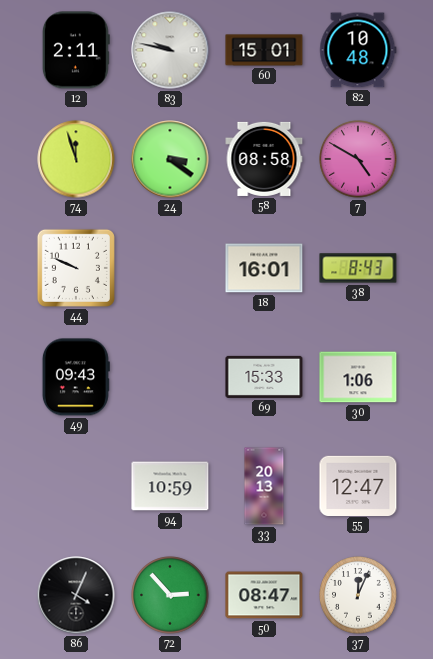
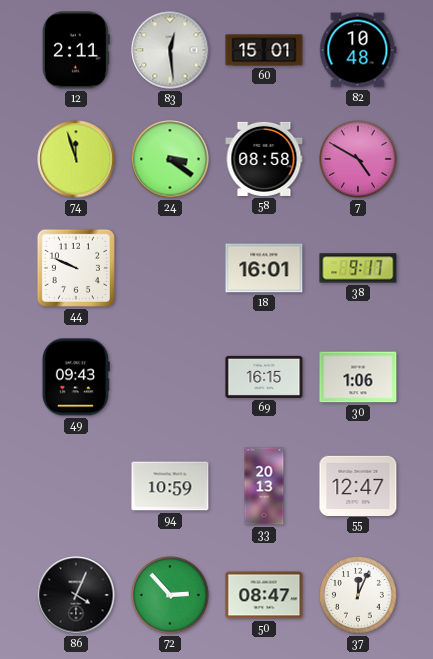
83: 9:47 -> 12:29
38: 8:43 -> 9:17
69: 15:33 -> 16:15
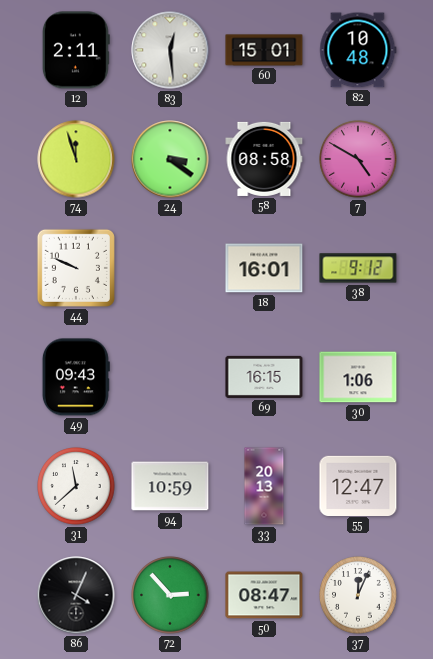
38: 9:17 -> 9:12
31: none -> 11:38
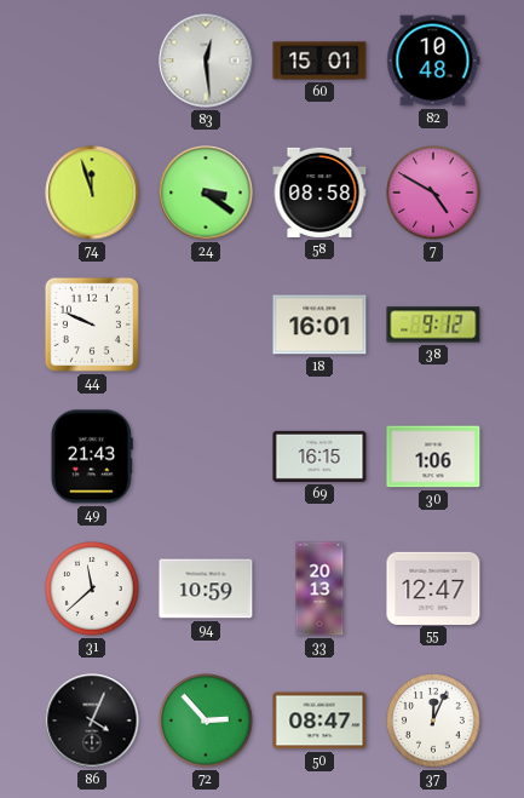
12: 2:11 -> none
49: 09:43 -> 21:43
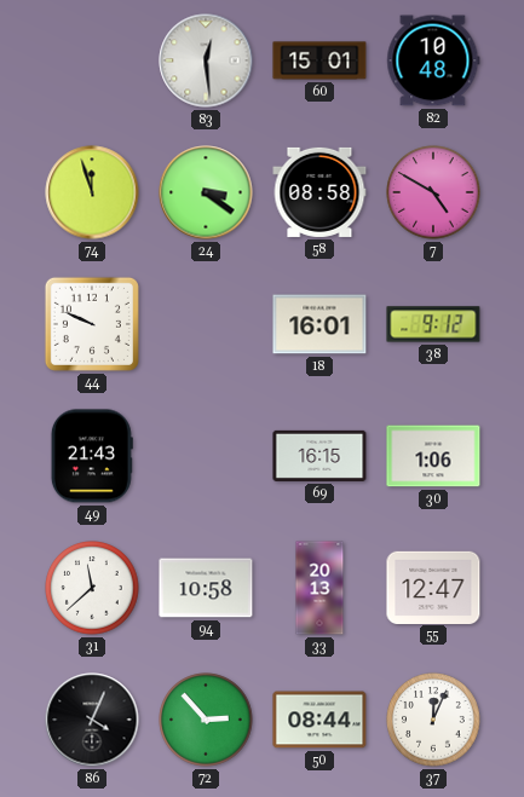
94: 10:59 -> 10:58
50: 08:47 -> 08:44
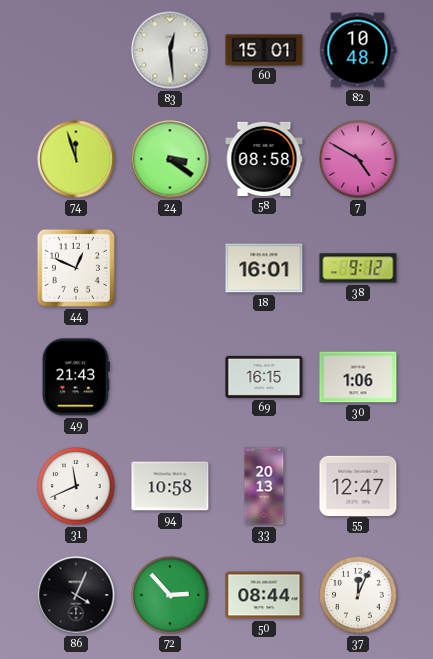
44: 9:49 -> 12:49
31: 11:38 -> 11:41
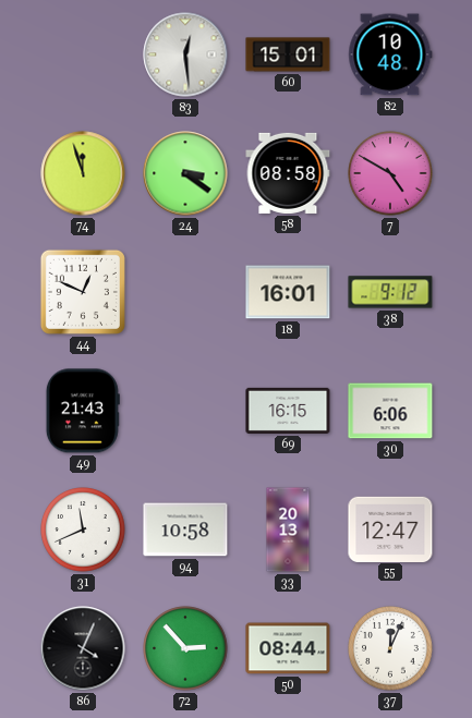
30: 1:06 -> 6:06
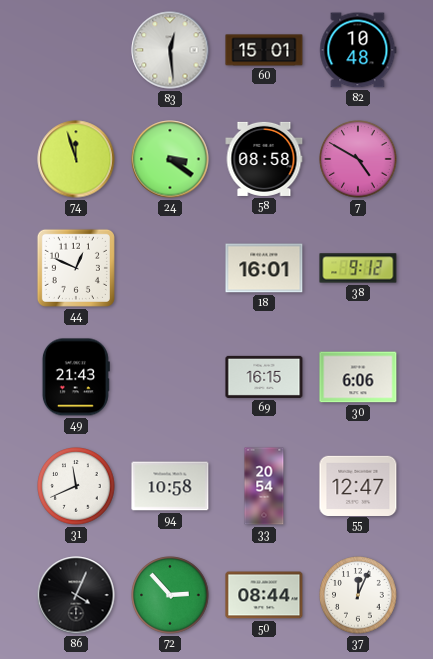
33: 20:13 -> 20:54
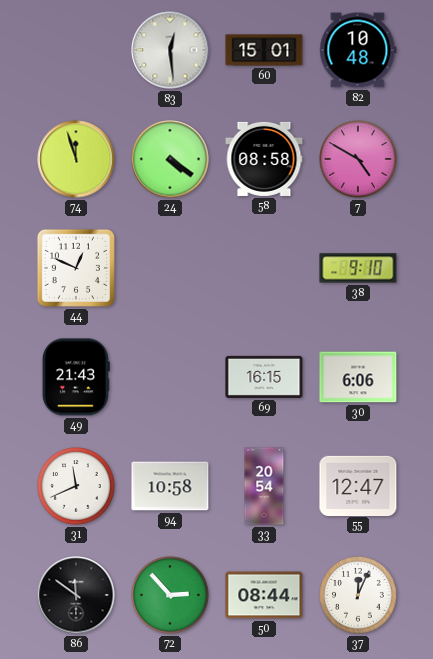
24: 3:21 -> 4:21
18: 16:01 -> none
38: 9:12 -> 9:10
86: 4:04 -> 11:51
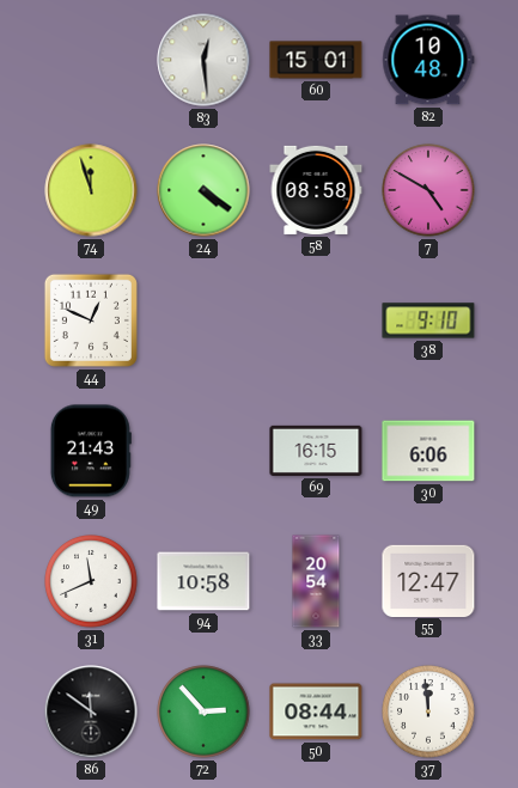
37: 12:04 -> 11:59
